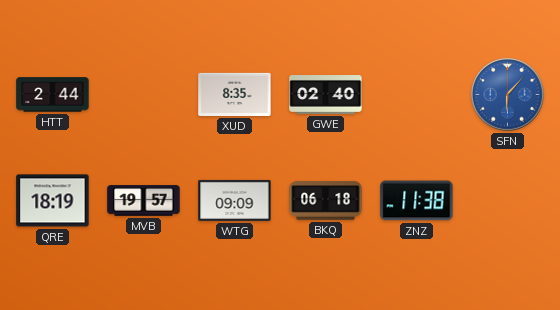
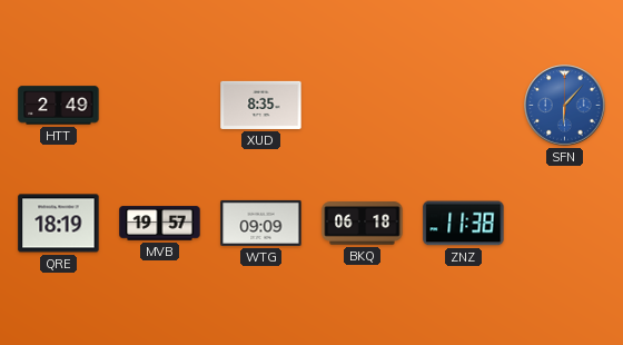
HTT: 2:44 -> 2:49
GWE: 02:40 -> none
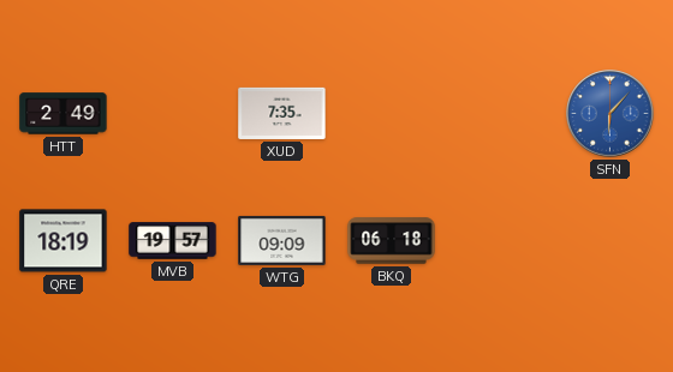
XUD: 8:35 -> 7:35
ZNZ: 11:38 -> none
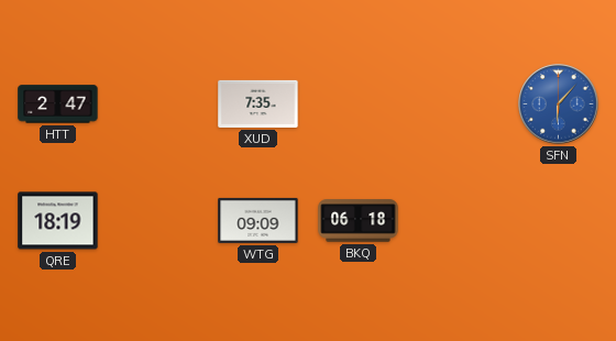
HTT: 2:49 -> 2:47
MVB: 19:57 -> none
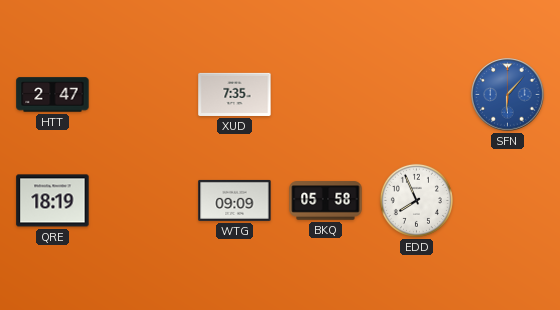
BKQ: 06:18 -> 05:58
EDD: none -> 7:56
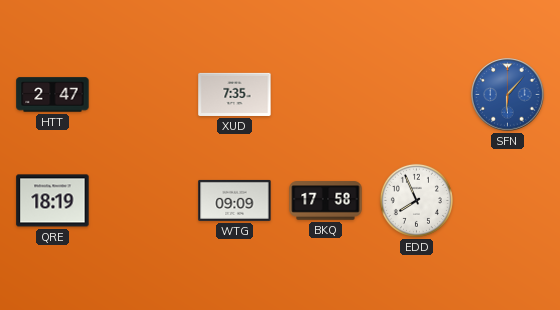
BKQ: 05:58 -> 17:58
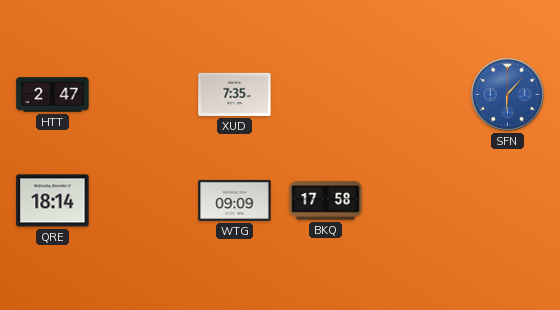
QRE: 18:19 -> 18:14
EDD: 7:56 -> none
